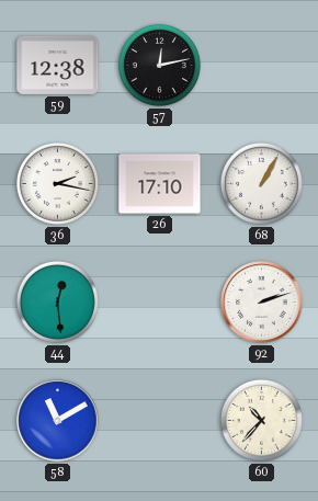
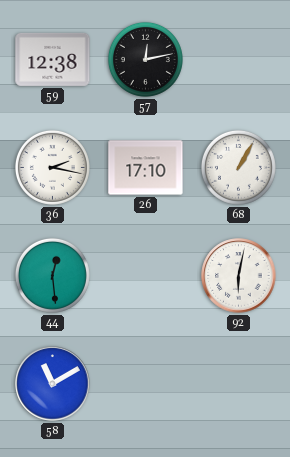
92: 2:12 -> 6:02
60: 10:37 -> none
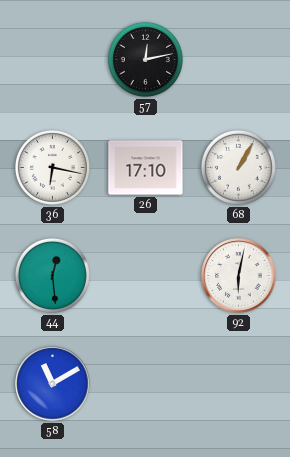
59: 12:38 -> none
36: 2:17 -> 6:17
